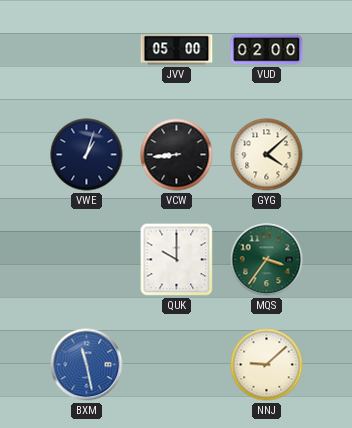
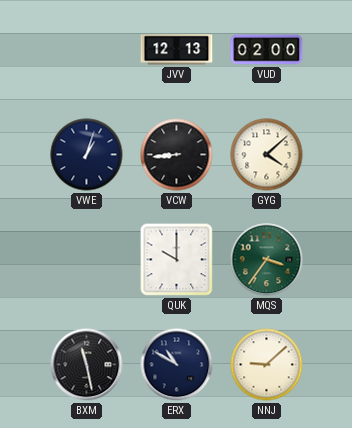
JVV: 05:00 -> 12:13
BXM dial: blue -> black
ERX: none -> 10:50
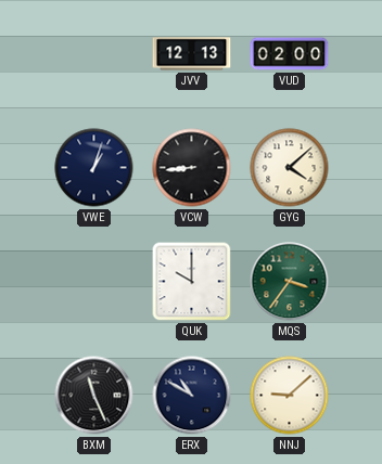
BXM: 11:28 -> 11:26
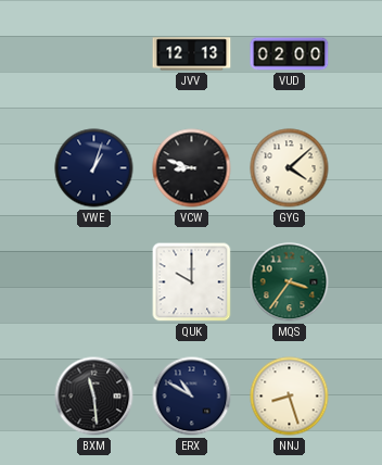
VCW: 8:44 -> 8:48
BXM: 11:26 -> 11:29
NNJ: 9:08 -> 8:27
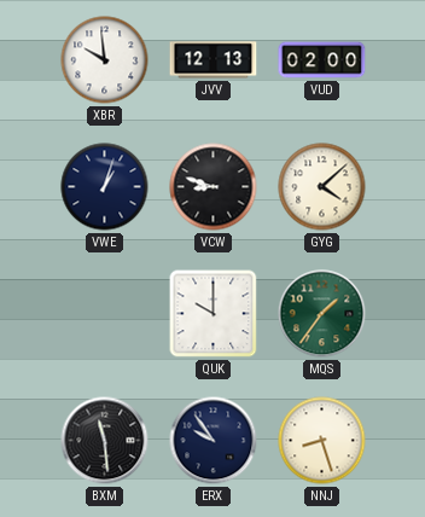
XBR: none -> 9:59
MQS: 3:36 -> 1:36
ERX: 10:50 -> 9:54
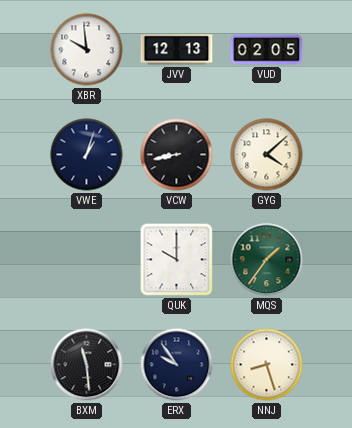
VUD: 02:00 -> 02:05
VCW: 8:48 -> 8:43
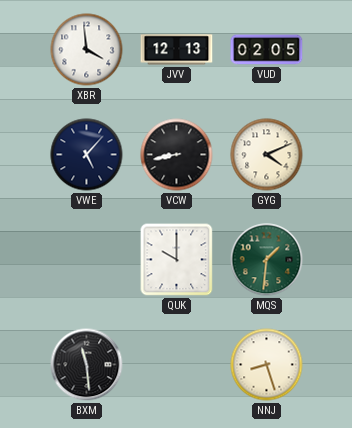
XBR: 9:59 -> 3:59
VWE: 1:03 -> 5:07
GYG: 4:08 -> 4:11
MQS: 1:36 -> 1:31
ERX: 9:54 -> none
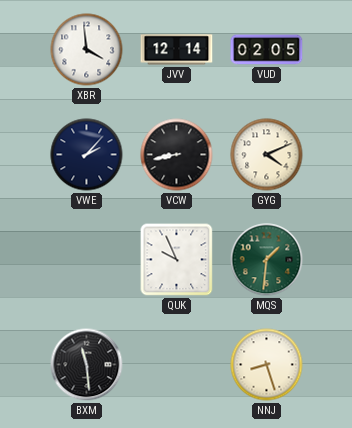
JVV: 12:13 -> 12:14
VWE: 5:07 -> 2:07
QUK: 10:00 -> 9:56
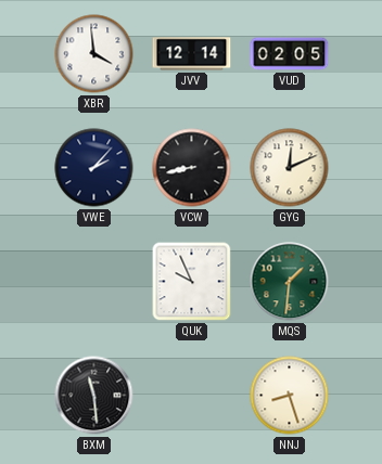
GYG: 4:11 -> 12:11
